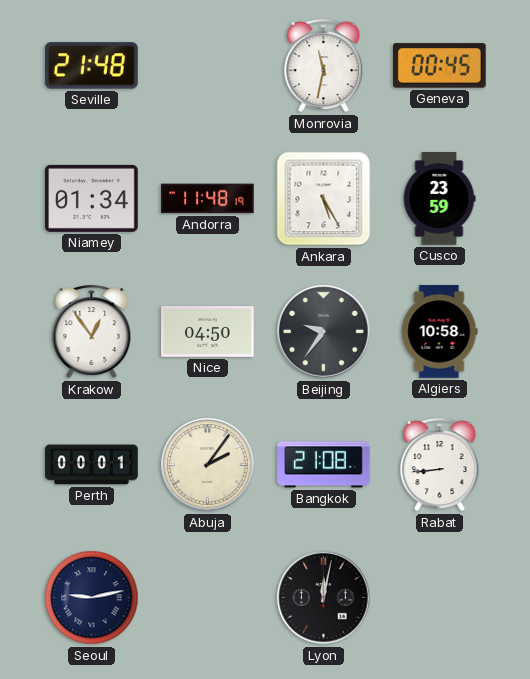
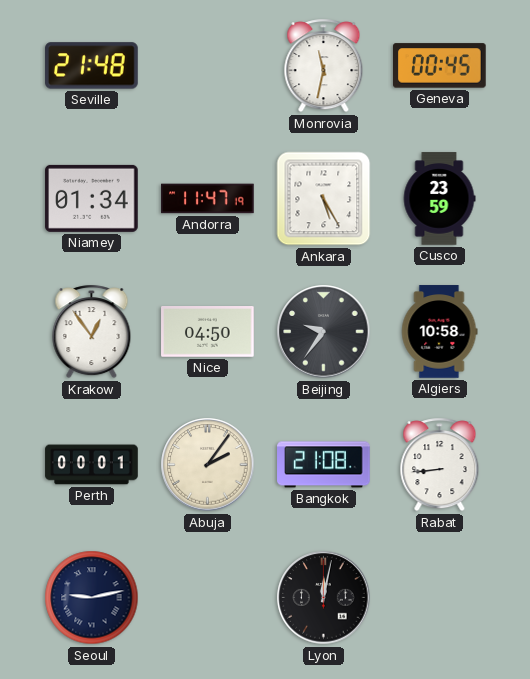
Andorra: 11:48 -> 11:47
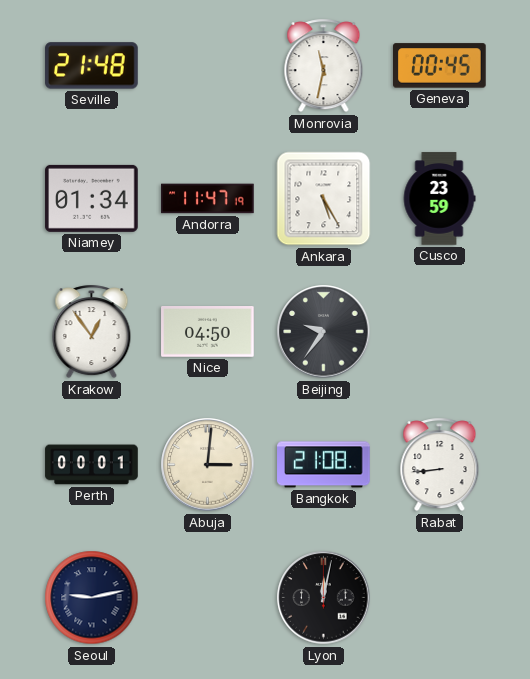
Algiers: 10:58 -> none
Abuja: 2:06 -> 3:01
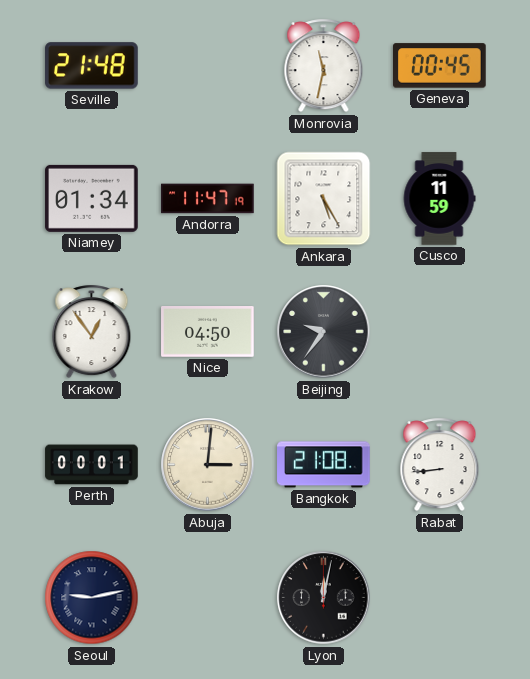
Cusco: 23:59 -> 11:59
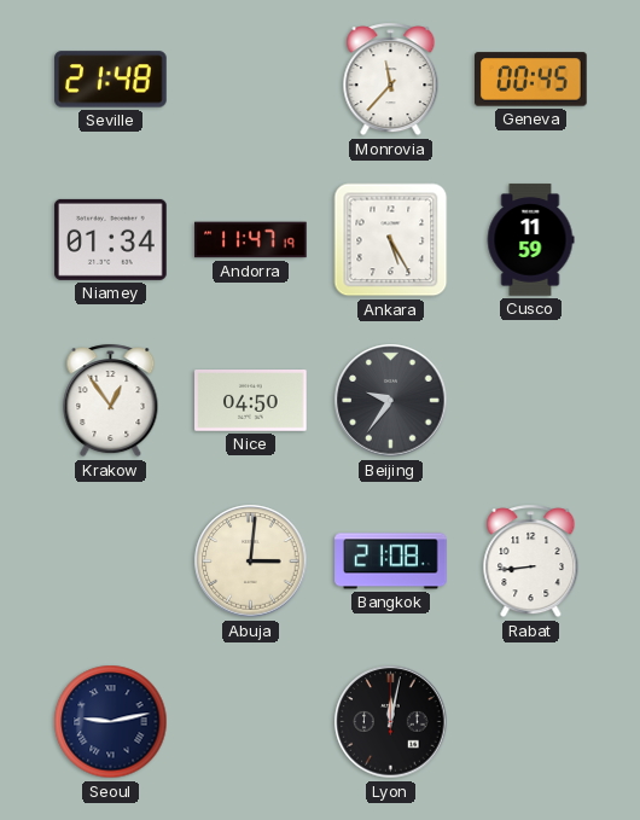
Monrovia: 11:32 -> 11:37
Perth: 00:01 -> none
